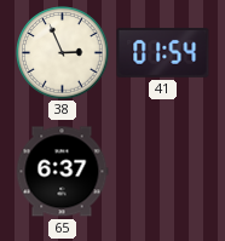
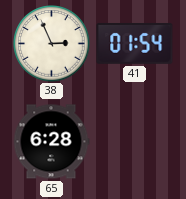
65: 6:37 -> 6:28
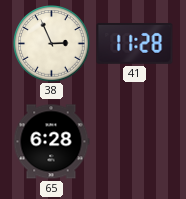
41: 01:54 -> 11:28
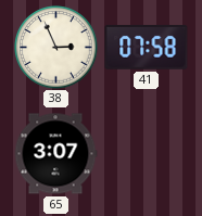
41: 11:28 -> 07:58
65: 6:28 -> 3:07
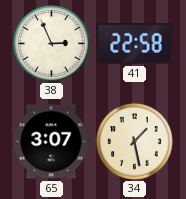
41: 07:58 -> 22:58
34: none -> 1:28
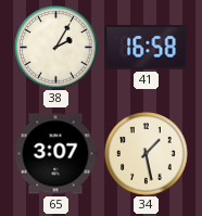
38: 2:56 -> 2:05
41: 22:58 -> 16:58
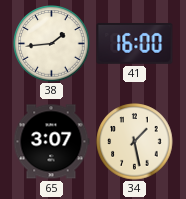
38: 2:05 -> 1:44
41: 16:58 -> 16:00
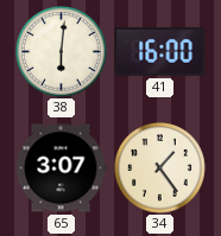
38: 1:44 -> 6:01
34: 1:28 -> 1:24
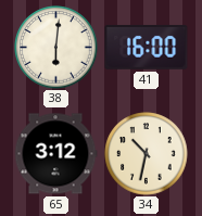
65: 3:07 -> 3:12
34: 1:24 -> 10:32
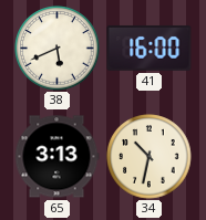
38: 6:01 -> 5:41
65: 3:12 -> 3:13
